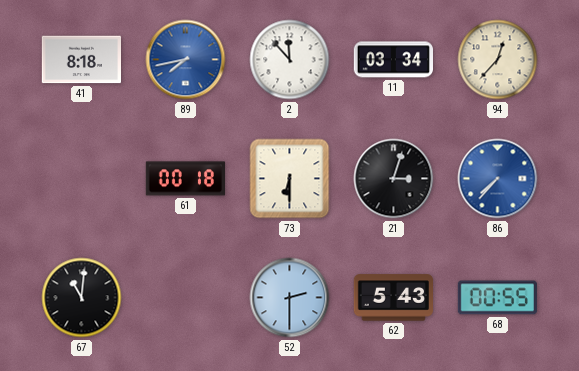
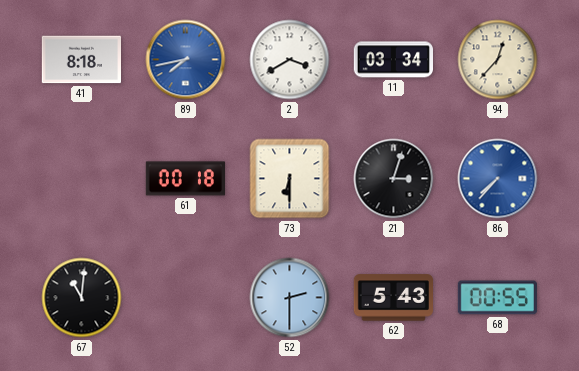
2: 11:53 -> 3:40
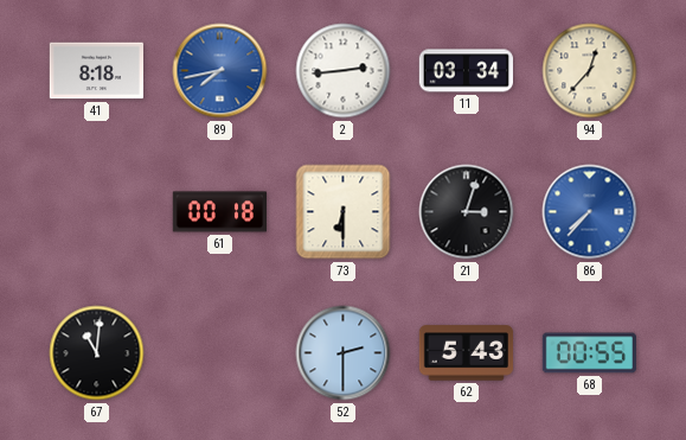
2: 3:40 -> 2:44
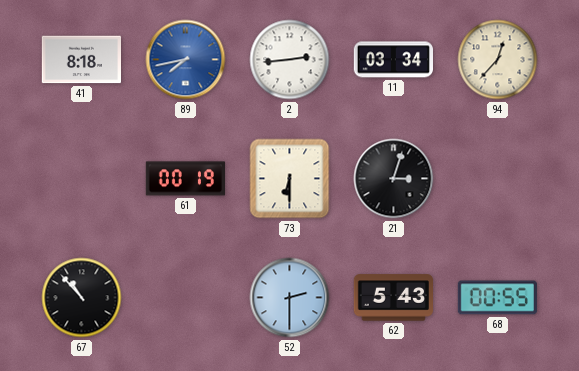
61: 00:18 -> 00:19
86: 7:37 -> none
67: 11:01 -> 10:53
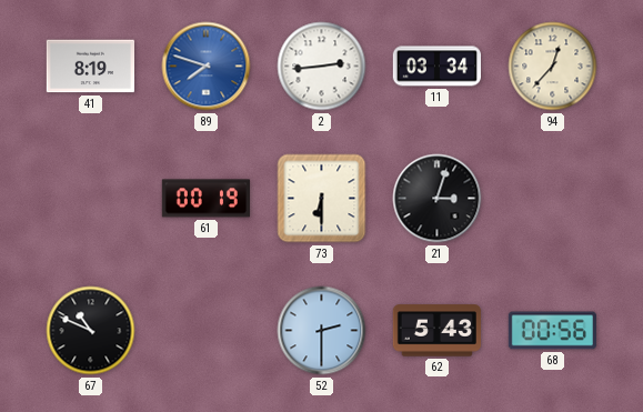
41: 8:18 -> 8:19
89: 7:43 -> 7:48
67: 10:53 -> 10:49
68: 00:55 -> 00:56
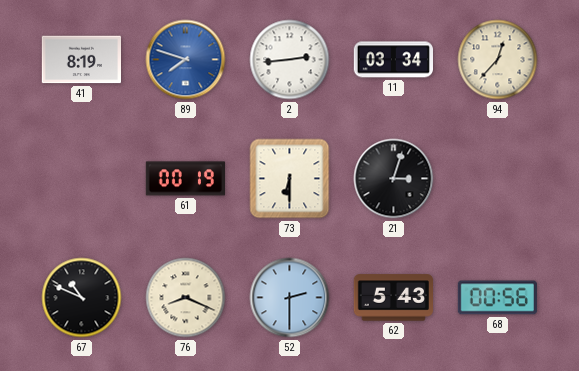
76: none -> 8:19
